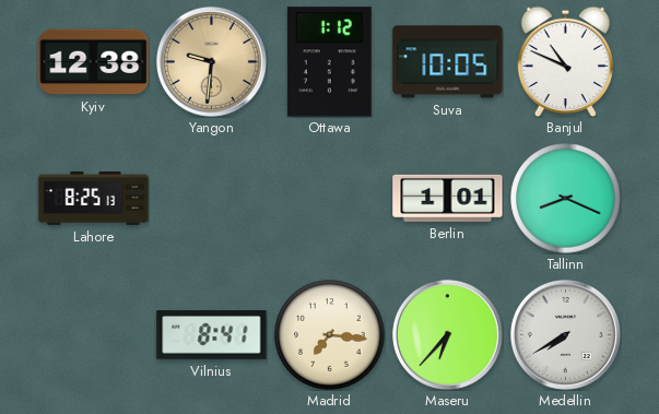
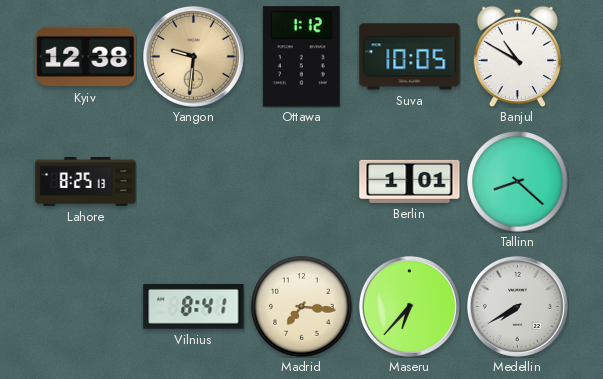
Banjul: 10:49 -> 10:50
Tallinn: 8:19 -> 8:22
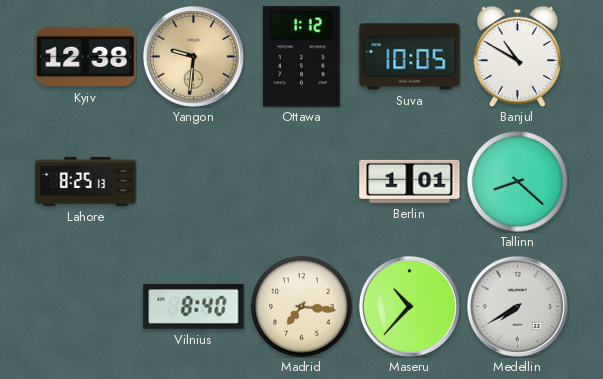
Vilnius: 8:41 -> 8:40
Maseru: 6:37 -> 10:37
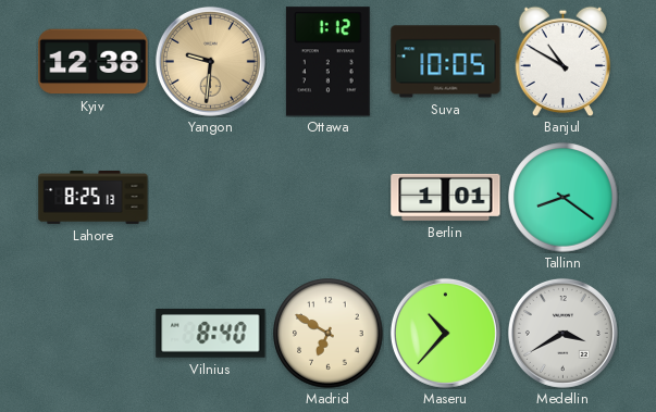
Tallinn: 8:22 -> 8:21
Madrid: 7:16 -> 6:50
Medellin: 7:40 -> 3:40
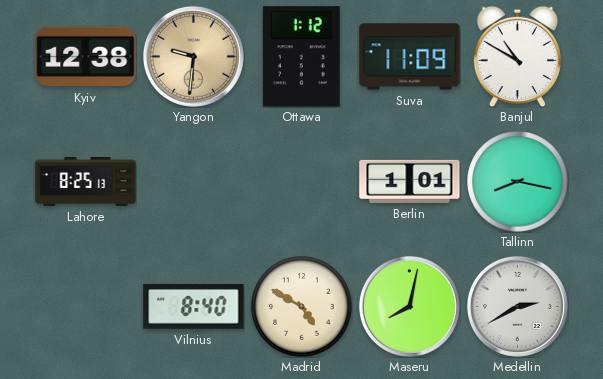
Suva: 10:05 -> 11:09
Tallinn: 8:21 -> 8:17
Madrid: 6:50 -> 4:50
Maseru: 10:37 -> 8:02
Medellin: 3:40 -> 2:40
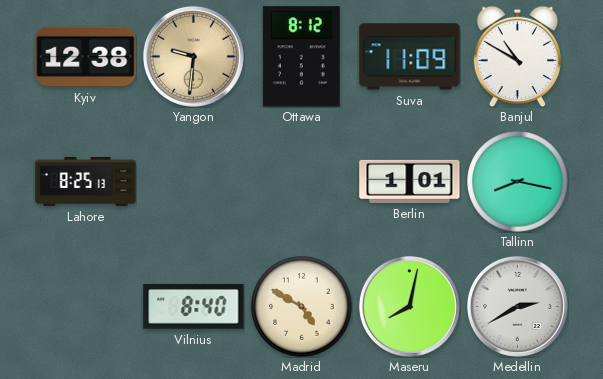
Ottawa: 1:12 -> 8:12
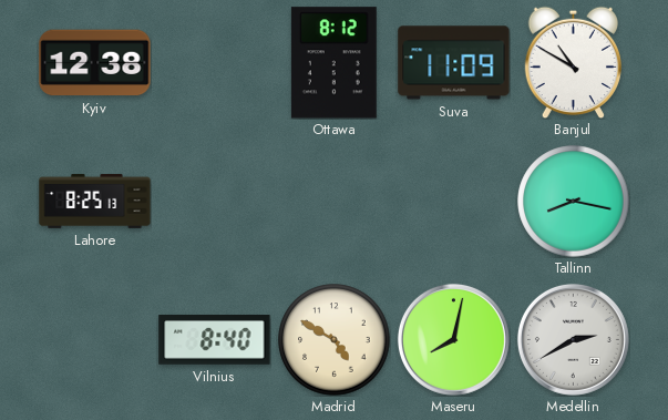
Yangon: 9:31 -> none
Berlin: 1:01 -> none
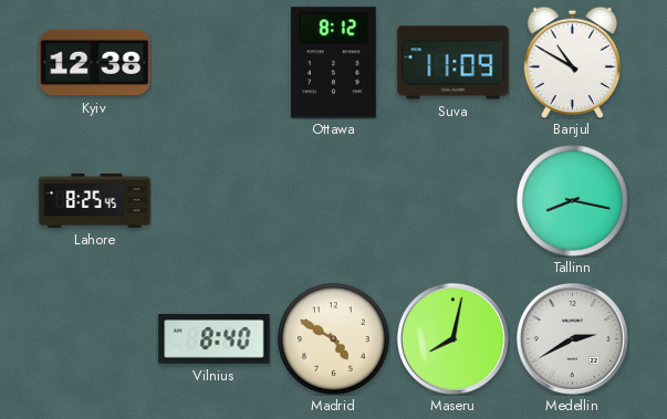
Lahore: 8:25:13 -> 8:25:45
